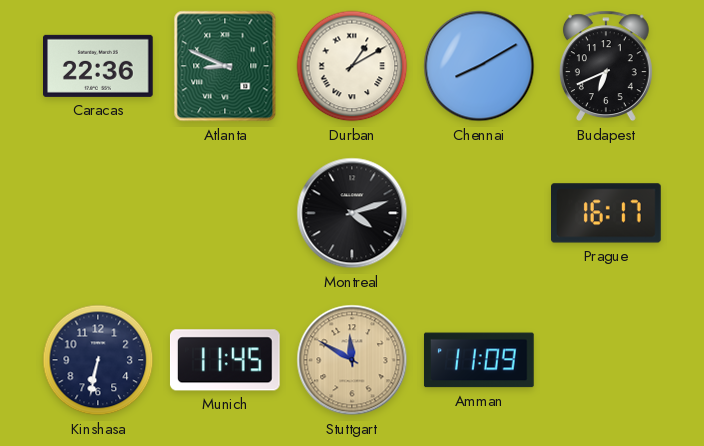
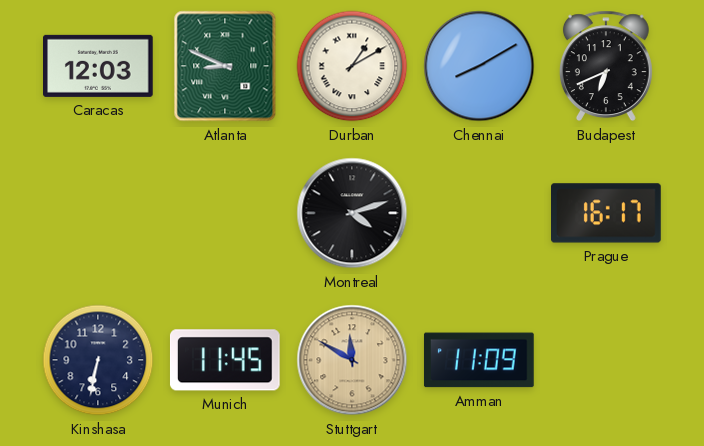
Caracas: 22:36 -> 12:03
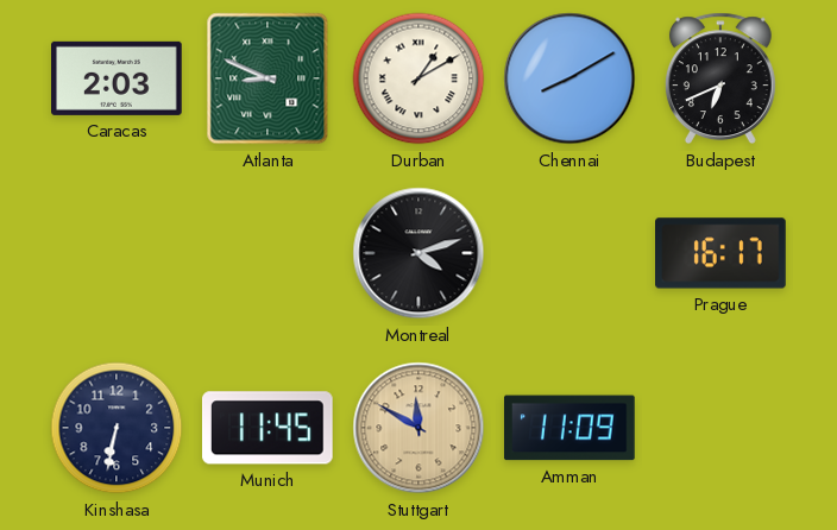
Caracas: 12:03 -> 2:03
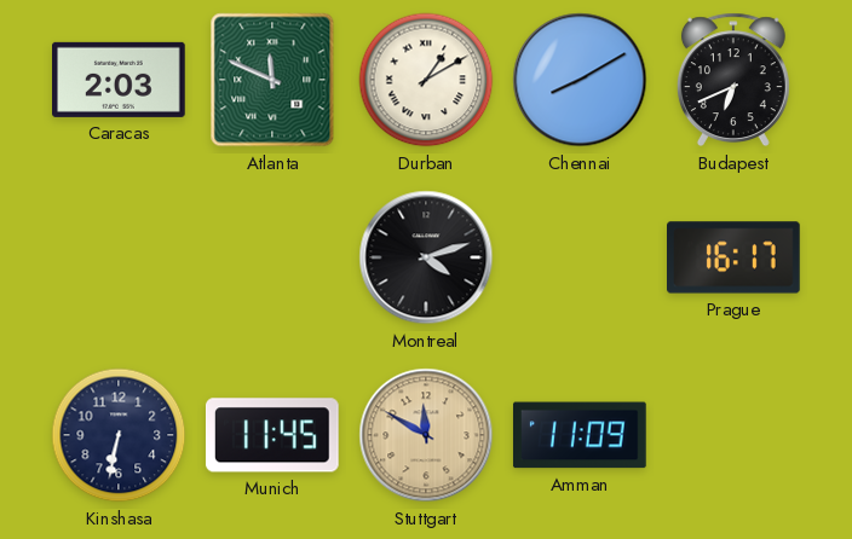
Atlanta: 8:49 -> 11:49
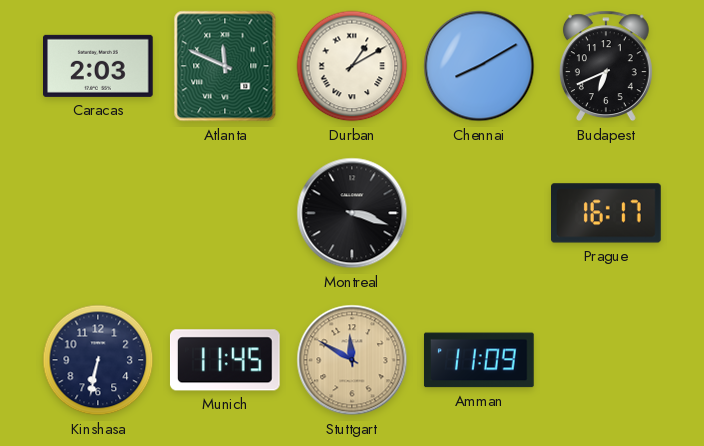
Montreal: 4:12 -> 3:18
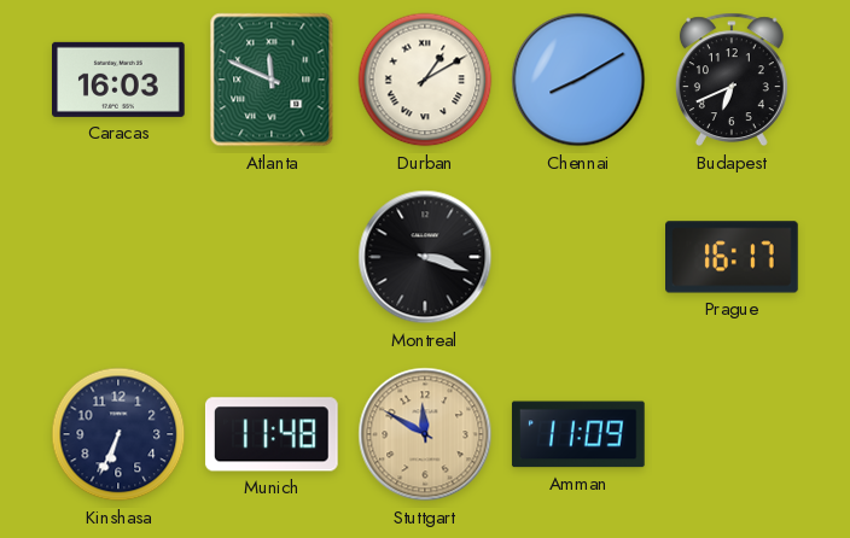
Caracas: 2:03 -> 16:03
Kinshasa: 6:32 -> 6:34
Munich: 11:45 -> 11:48
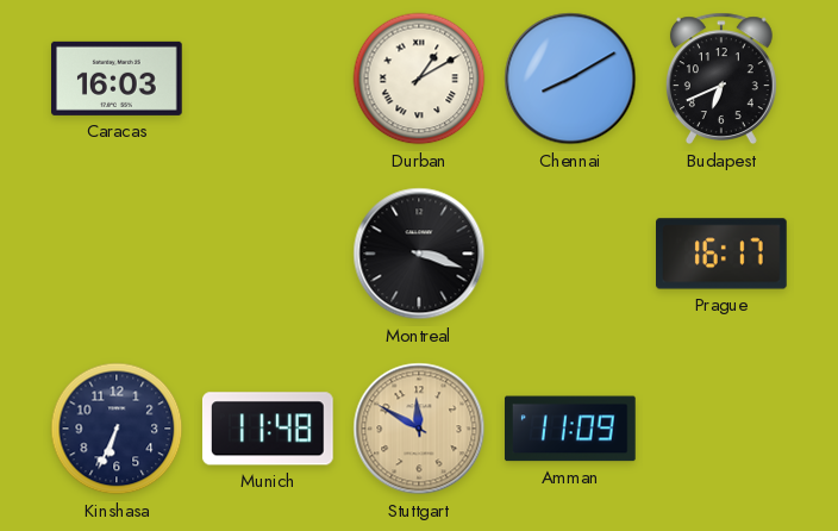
Atlanta: 11:49 -> none
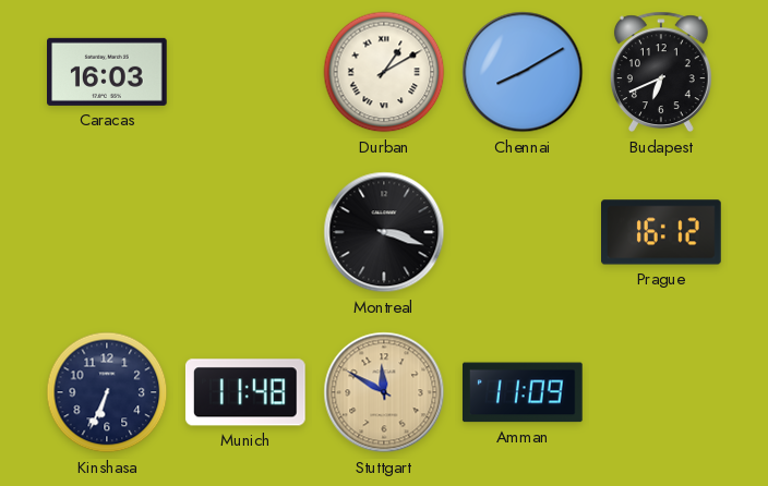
Prague: 16:17 -> 16:12
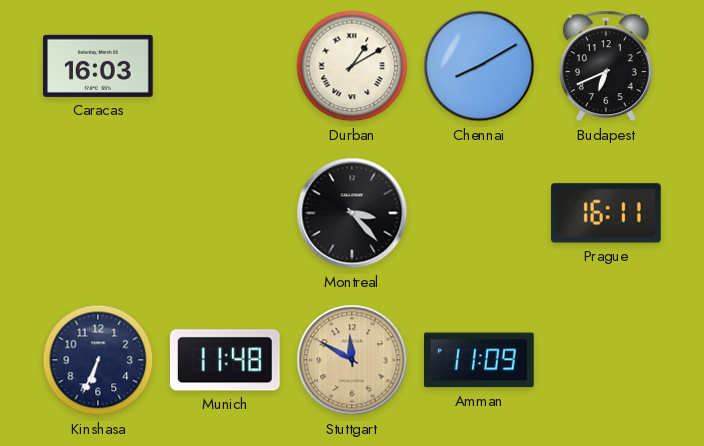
Montreal: 3:18 -> 3:23
Prague: 16:12 -> 16:11
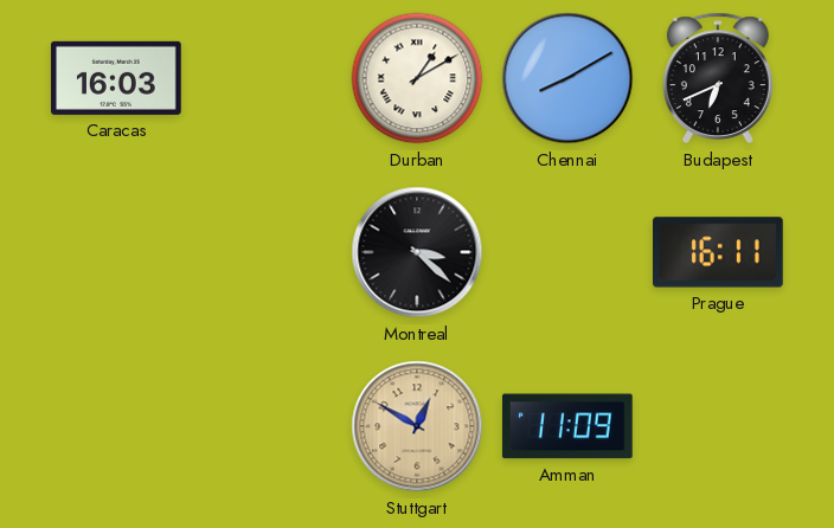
Montreal: 3:23 -> 3:22
Kinshasa: 6:34 -> none
Munich: 11:48 -> none
Stuttgart: 11:50 -> 12:50
